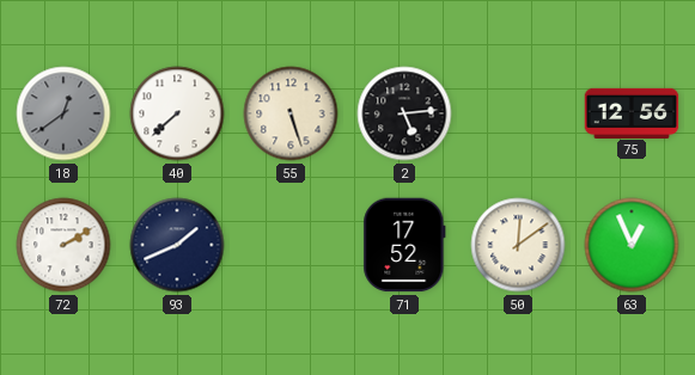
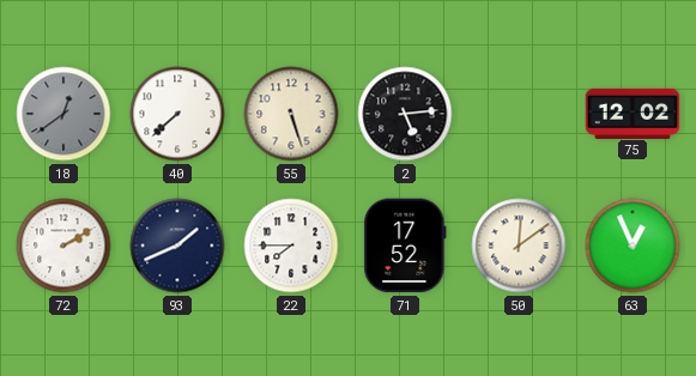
75: 12:56 -> 12:02
22: none -> 7:45
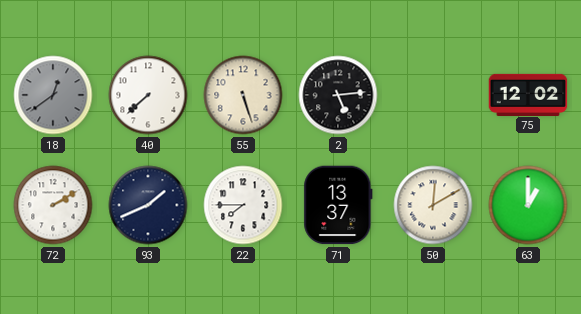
71: 17:52 -> 13:37
50: 12:09 -> 12:10
63: 12:56 -> 1:00
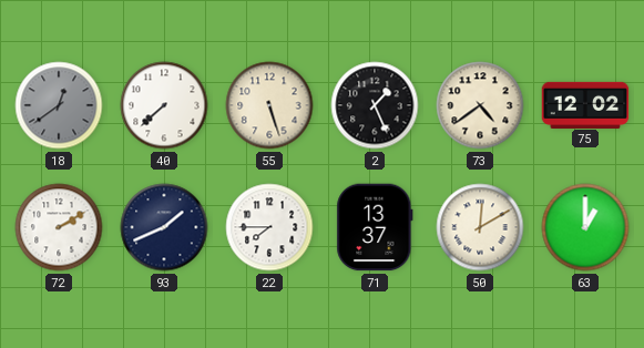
2: 5:14 -> 1:26
73: none -> 4:39
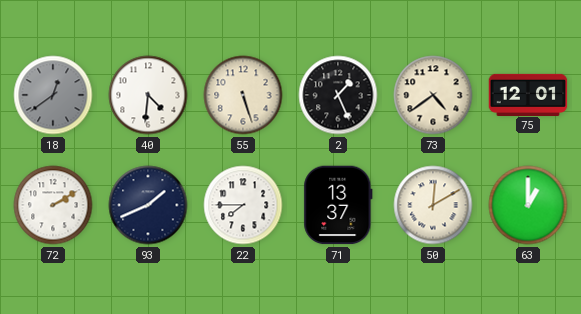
40: 7:38 -> 4:31
75: 12:02 -> 12:01
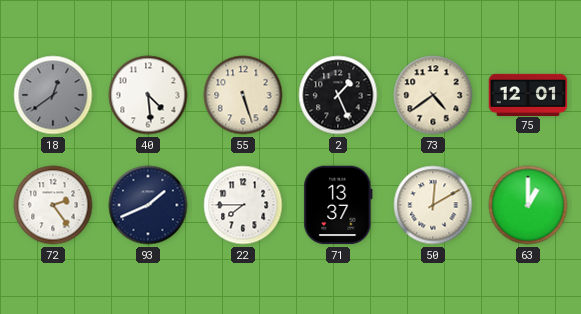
40: 4:31 -> 4:29
72: 2:10 -> 2:24
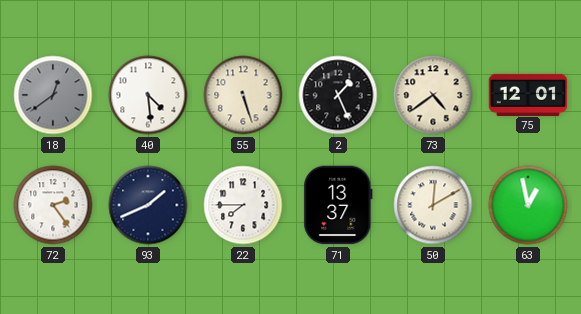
63: 1:00 -> 12:58
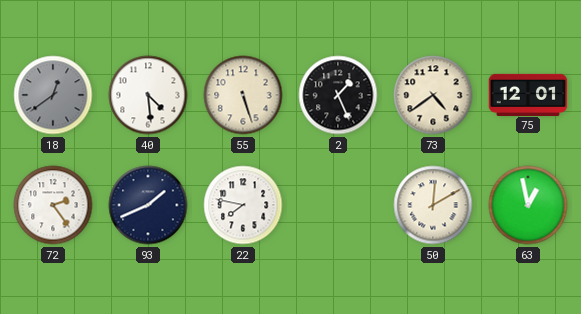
22: 7:45 -> 7:47
71: 13:37 -> none
